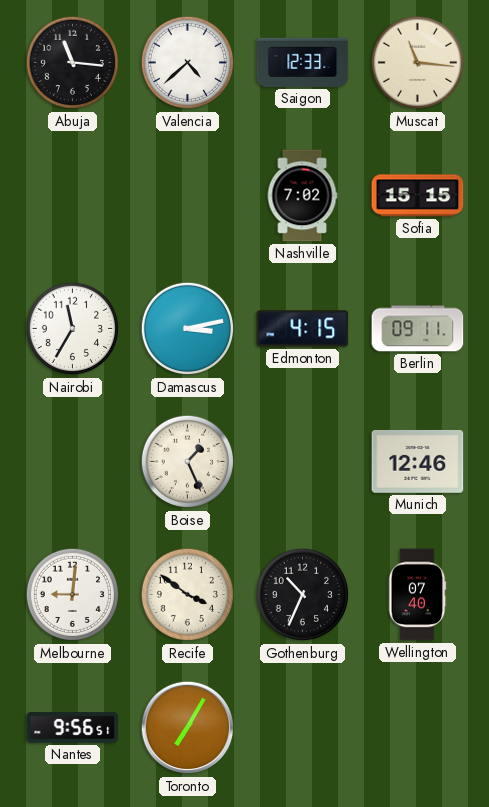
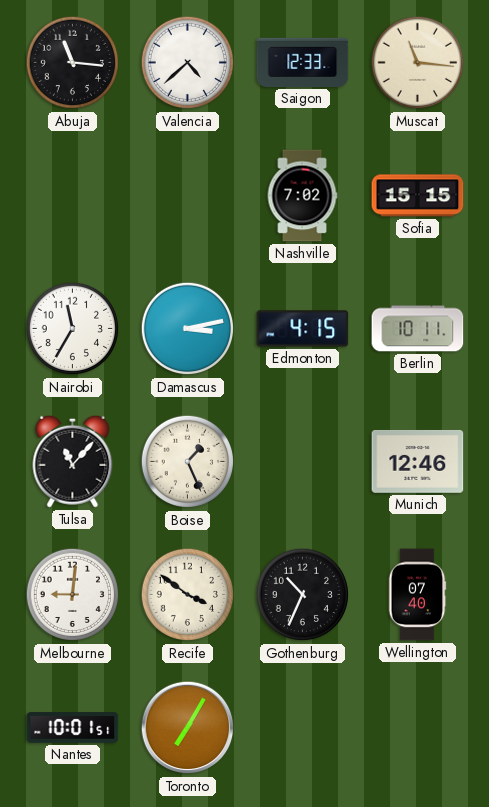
Berlin: 09:11 -> 10:11
Tulsa: none -> 11:07
Nantes: 9:56 -> 10:01
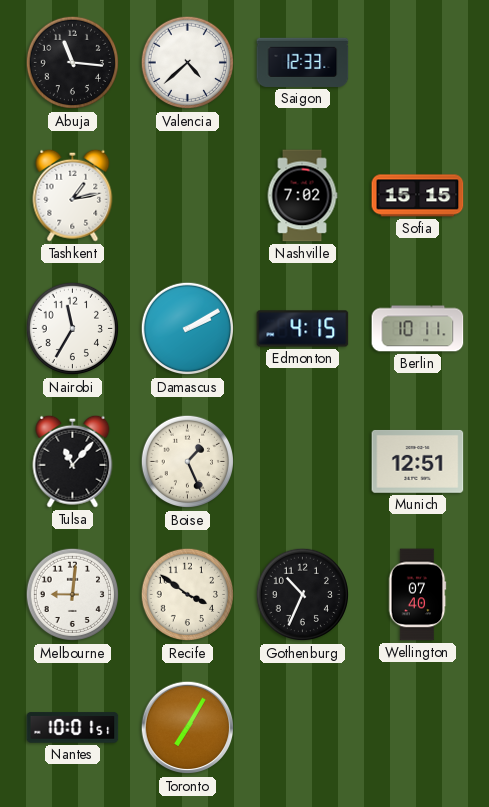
Muscat: 11:16 -> none
Tashkent: none -> 1:13
Damascus: 3:13 -> 2:10
Munich: 12:46 -> 12:51
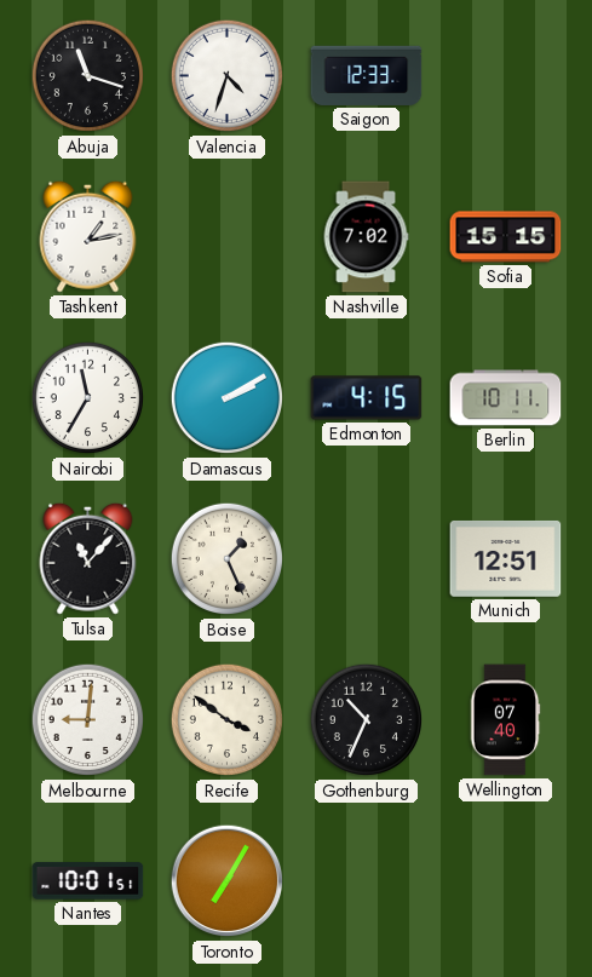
Abuja: 11:16 -> 11:18
Valencia: 4:38 -> 4:33
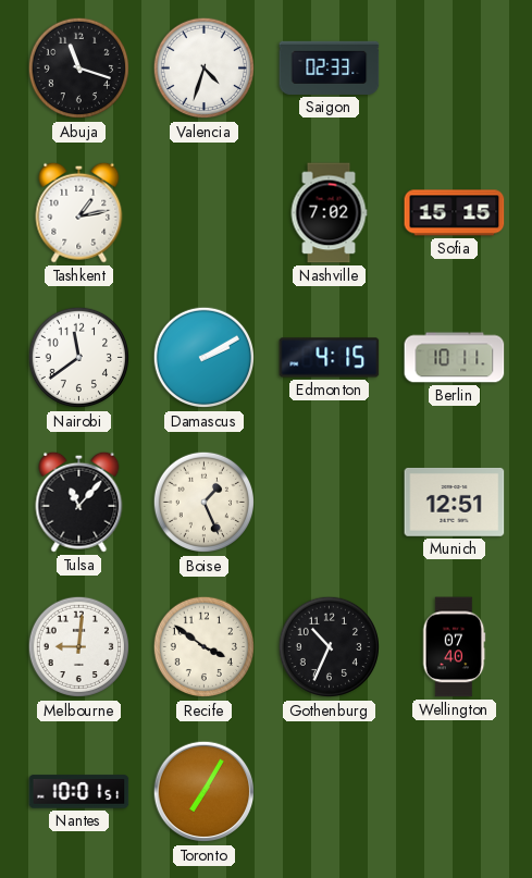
Saigon: 12:33 -> 02:33
Nairobi: 11:35 -> 11:39
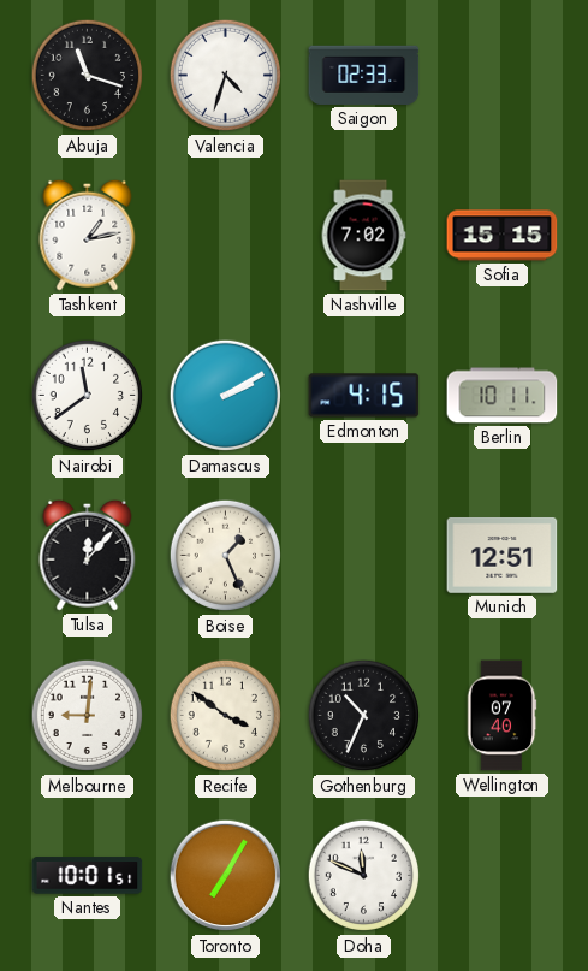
Tulsa: 11:07 -> 12:07
Doha: none -> 11:49
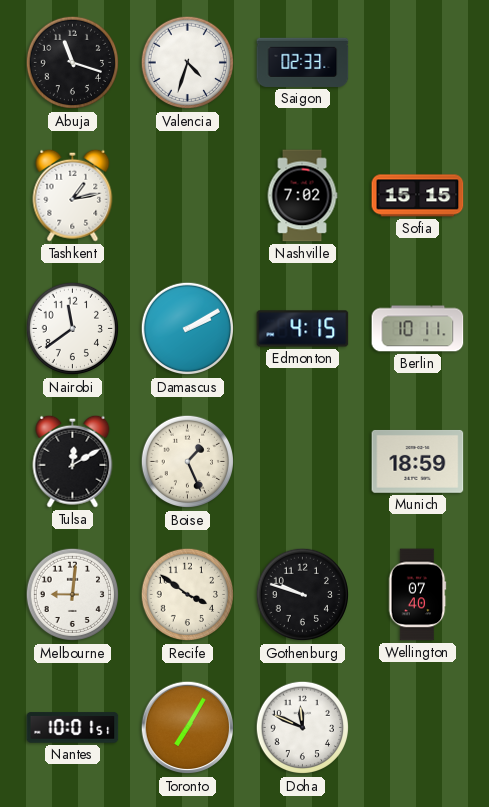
Tulsa: 12:07 -> 12:10
Munich: 12:51 -> 18:59
Gothenburg: 10:34 -> 9:48
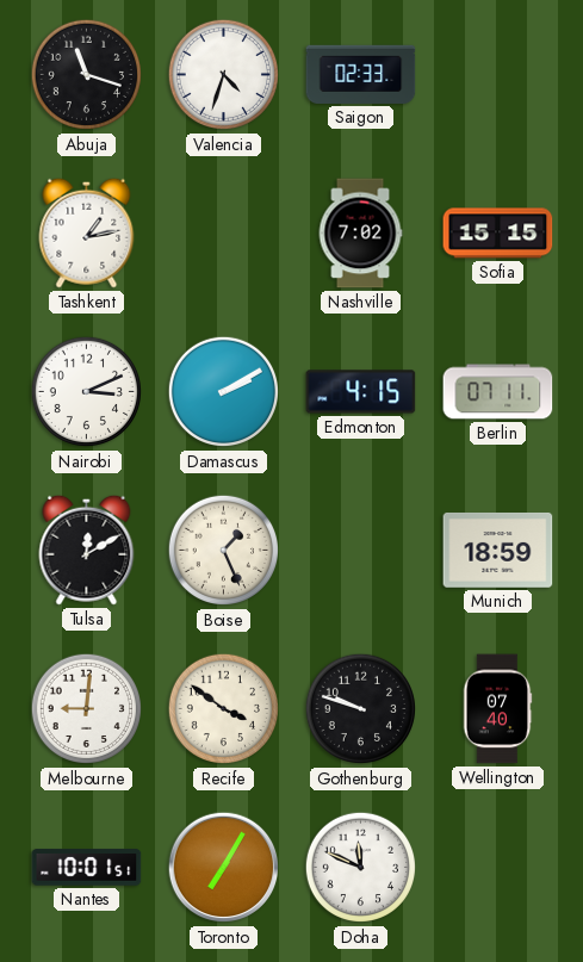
Nairobi: 11:39 -> 3:11
Berlin: 10:11 -> 07:11
